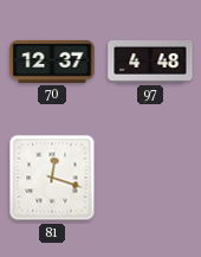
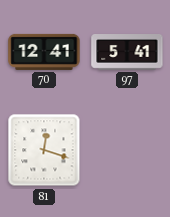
70: 12:37 -> 12:41
97: 4:48 -> 5:41
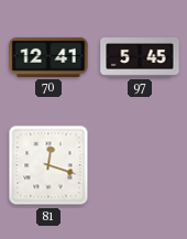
97: 5:41 -> 5:45
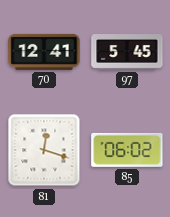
85: none -> 06:02
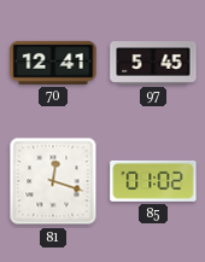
85: 06:02 -> 01:02
